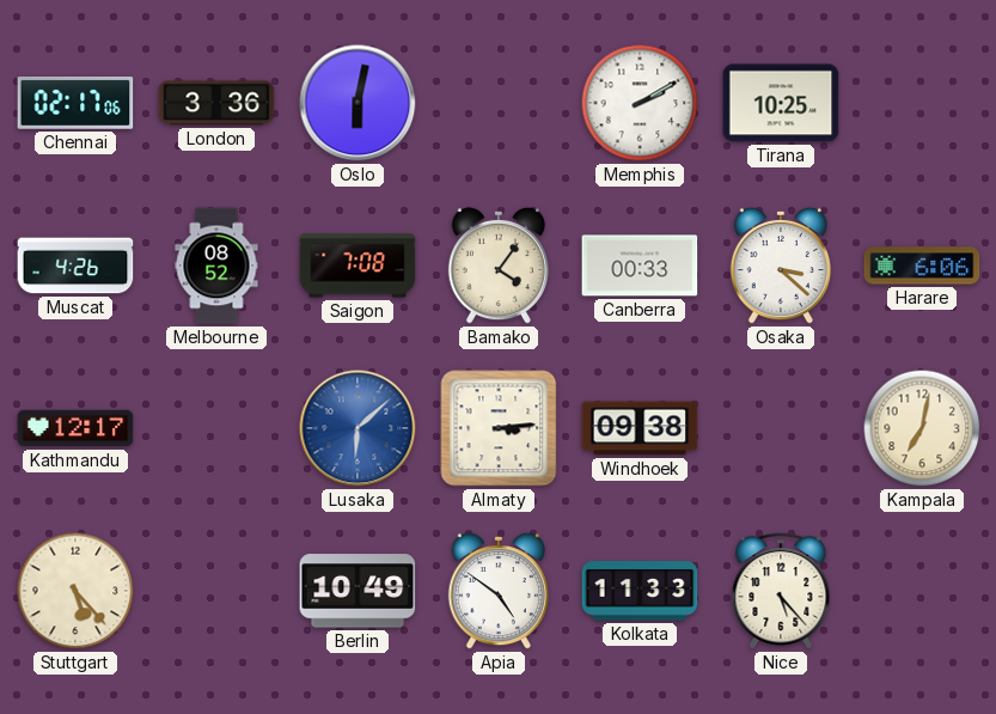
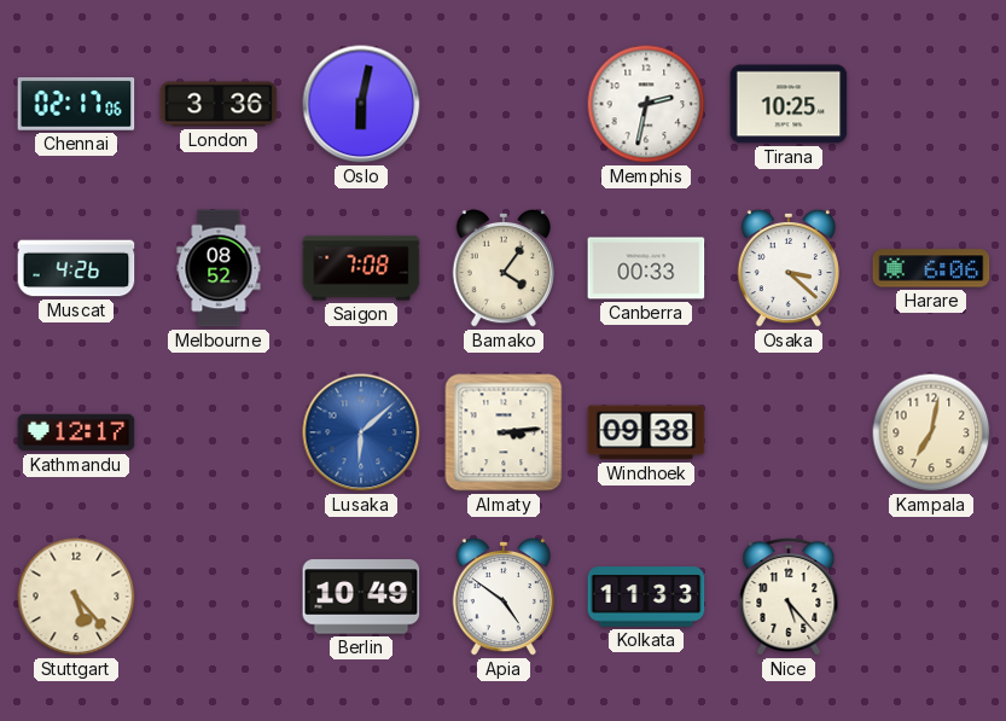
Memphis: 2:10 -> 2:32
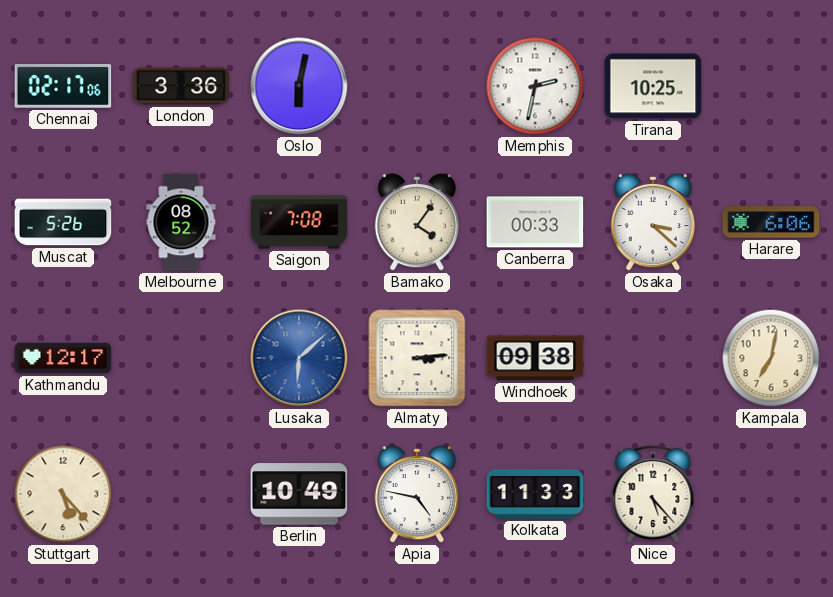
Muscat: 4:26 -> 5:26
Apia: 4:51 -> 4:47
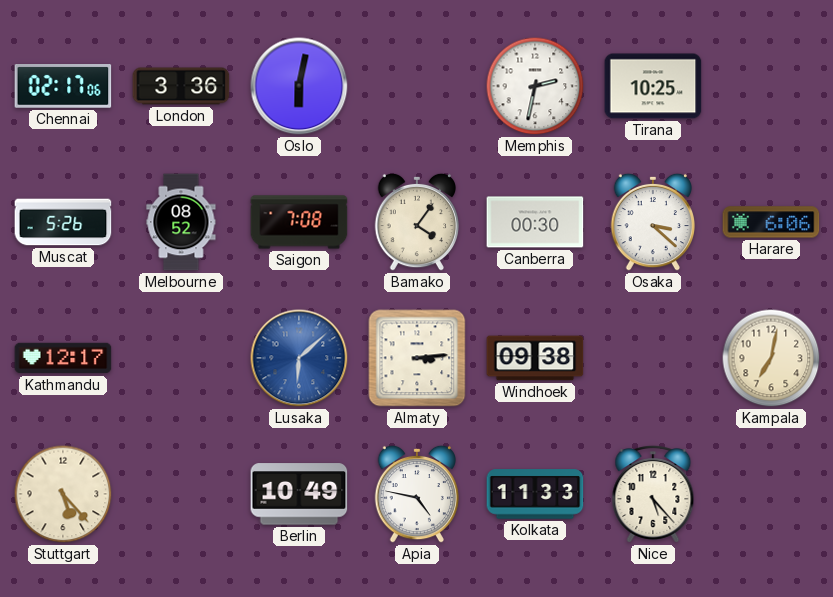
Canberra: 00:33 -> 00:30
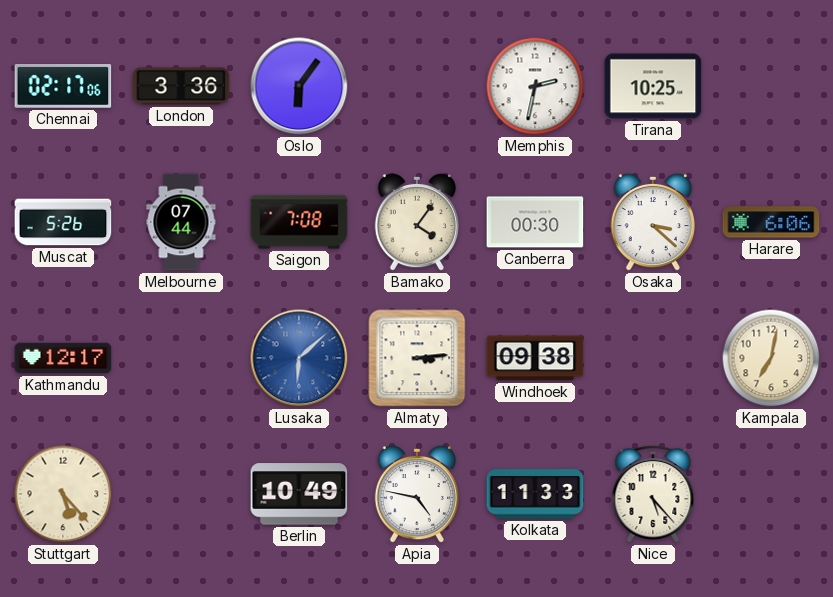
Oslo: 6:02 -> 6:06
Melbourne: 08:52 -> 07:44
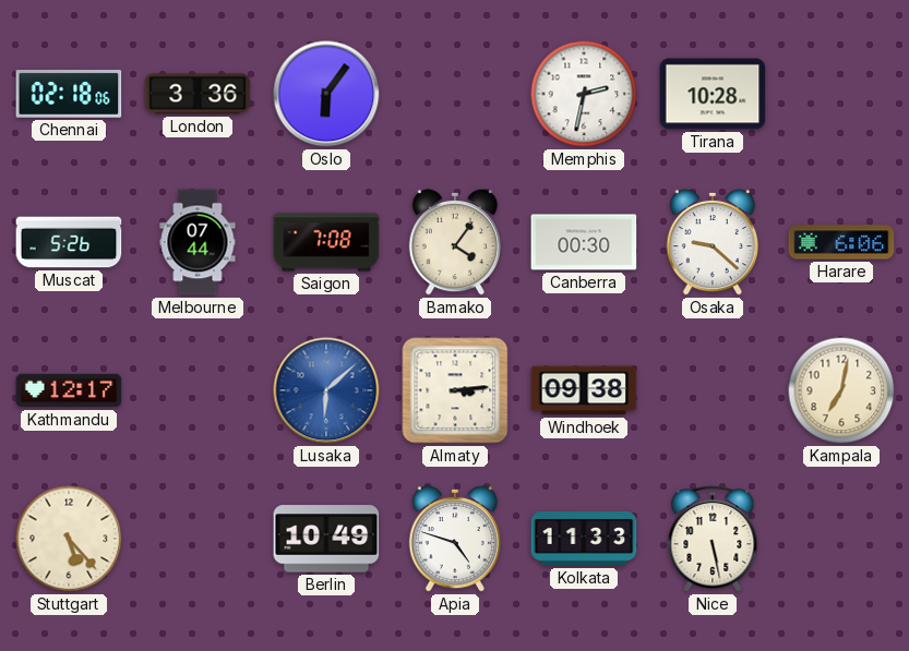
Chennai: 02:17 -> 02:18
Tirana: 10:25 -> 10:28
Osaka: 3:22 -> 9:22
Apia: 4:47 -> 4:48
Nice: 5:23 -> 5:28
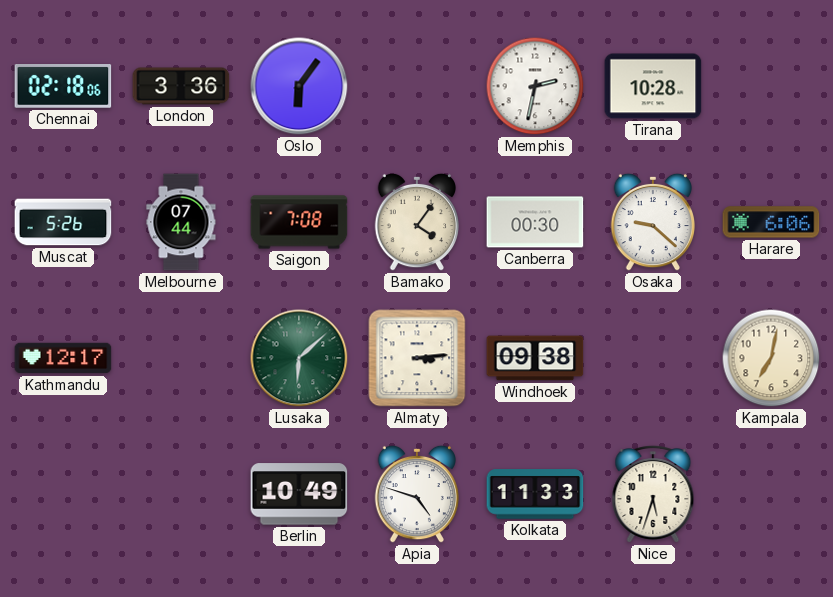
Lusaka dial: blue -> green
Stuttgart: 5:23 -> none
Nice: 5:28 -> 5:33
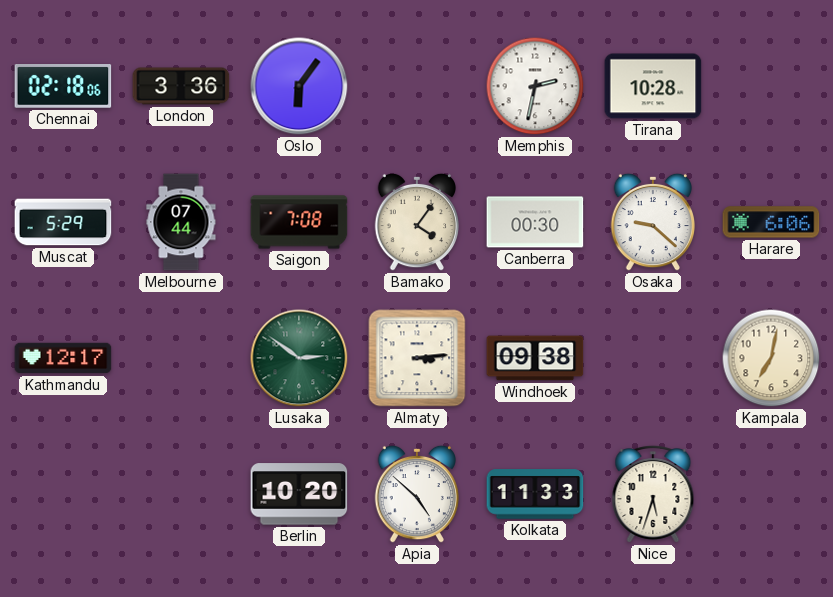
Muscat: 5:26 -> 5:29
Lusaka: 6:08 -> 2:51
Berlin: 10:49 -> 10:20
Apia: 4:48 -> 4:52
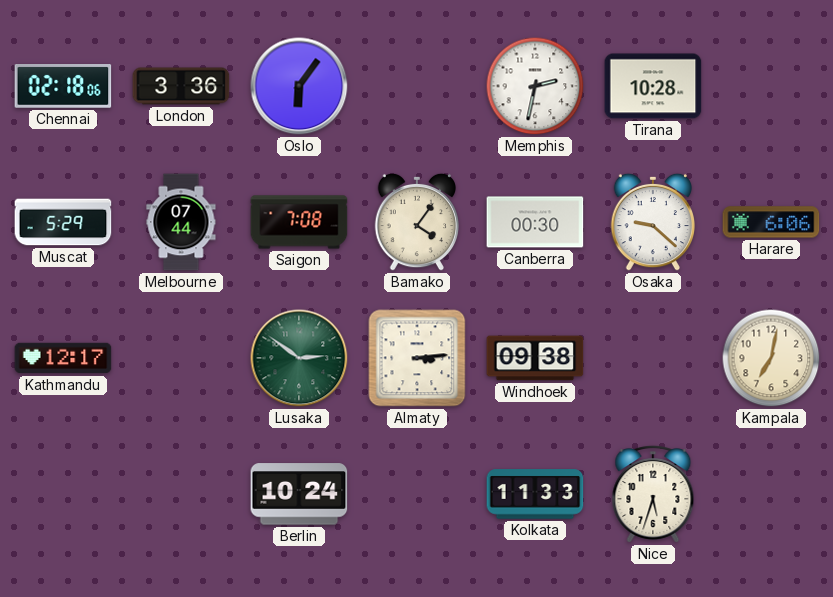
Berlin: 10:20 -> 10:24
Apia: 4:52 -> none
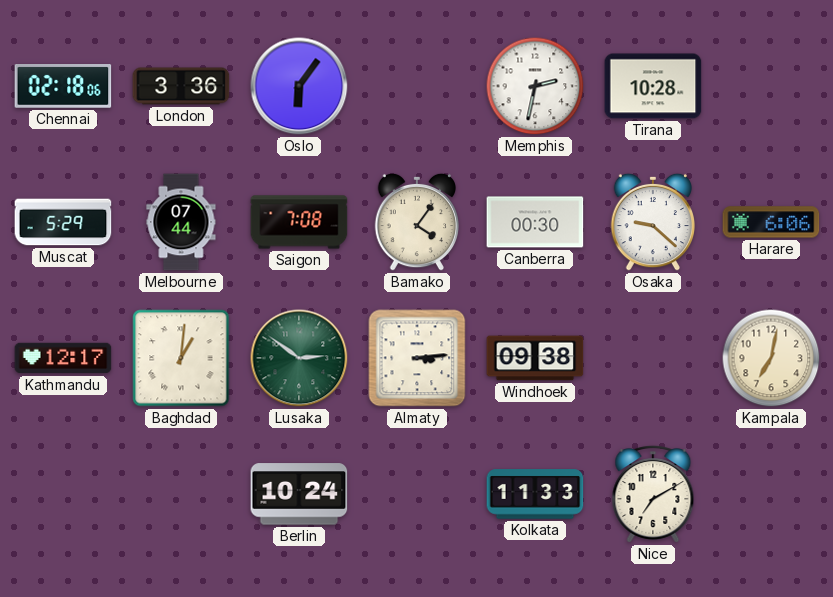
Baghdad: none -> 1:01
Nice: 5:33 -> 7:10
